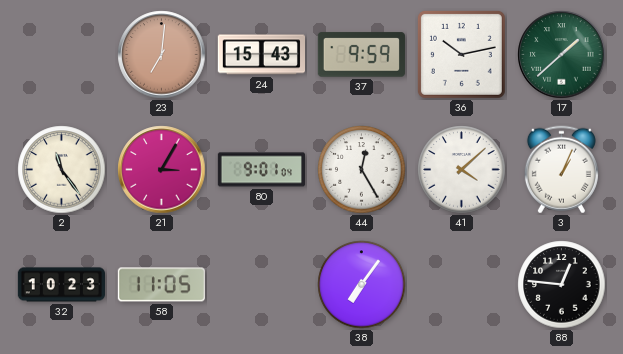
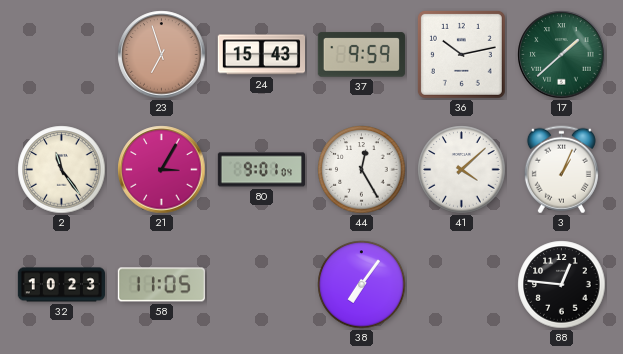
23: 7:01 -> 6:57
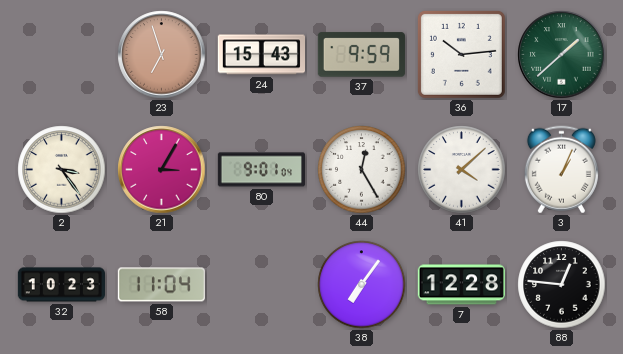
36: 10:13 -> 10:14
2: 11:24 -> 3:24
58: 11:05 -> 11:04
7: none -> 12:28
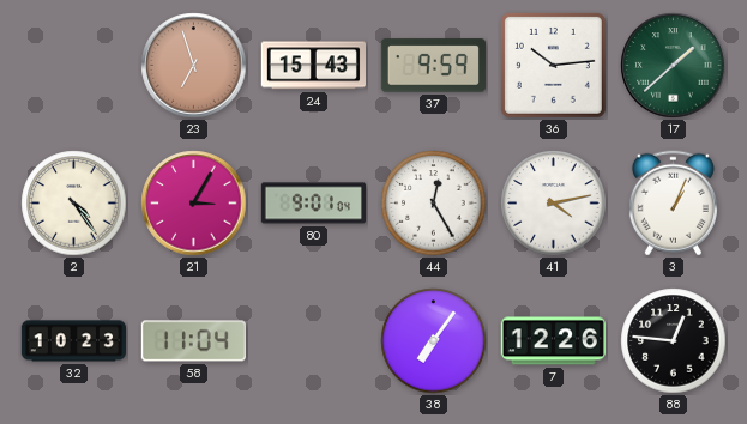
2: 3:24 -> 4:24
41: 4:08 -> 4:13
7: 12:28 -> 12:26
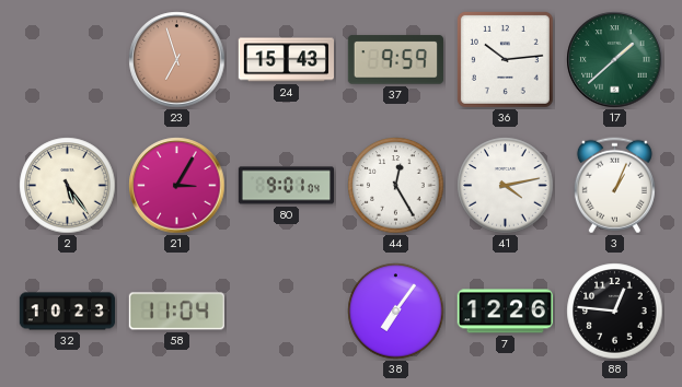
2: 4:24 -> 5:24
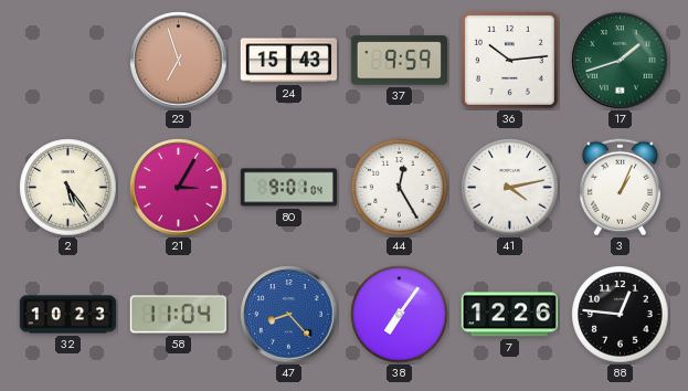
17: 1:38 -> 1:42
47: none -> 8:23
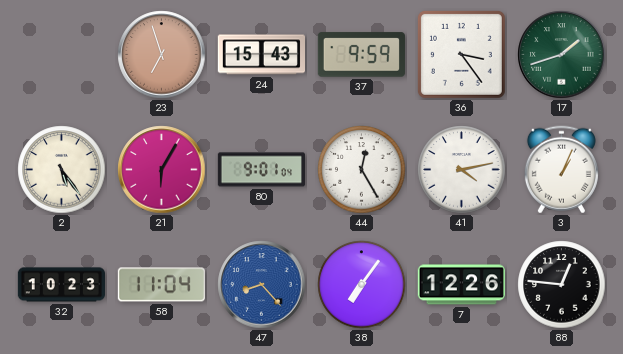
36: 10:14 -> 3:24
21: 3:05 -> 6:05
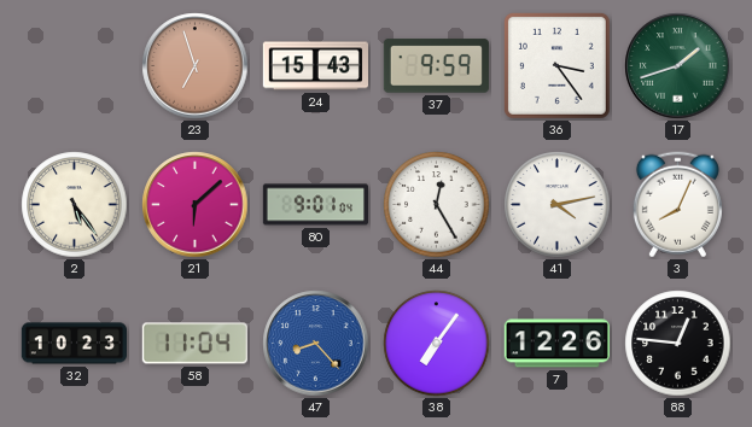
21: 6:05 -> 6:08
3: 1:04 -> 8:04
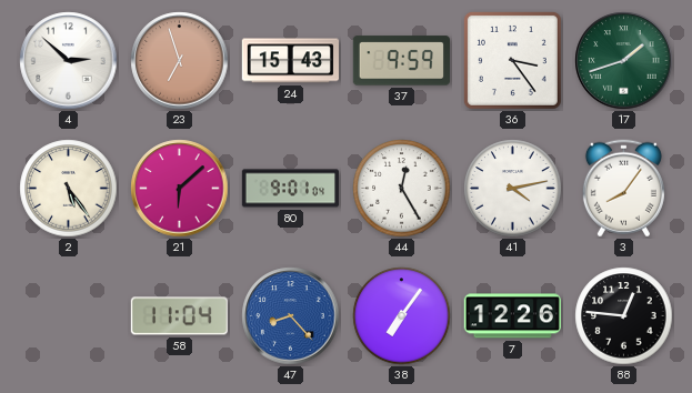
4: none -> 2:52
3: 8:04 -> 8:06
32: 10:23 -> none
